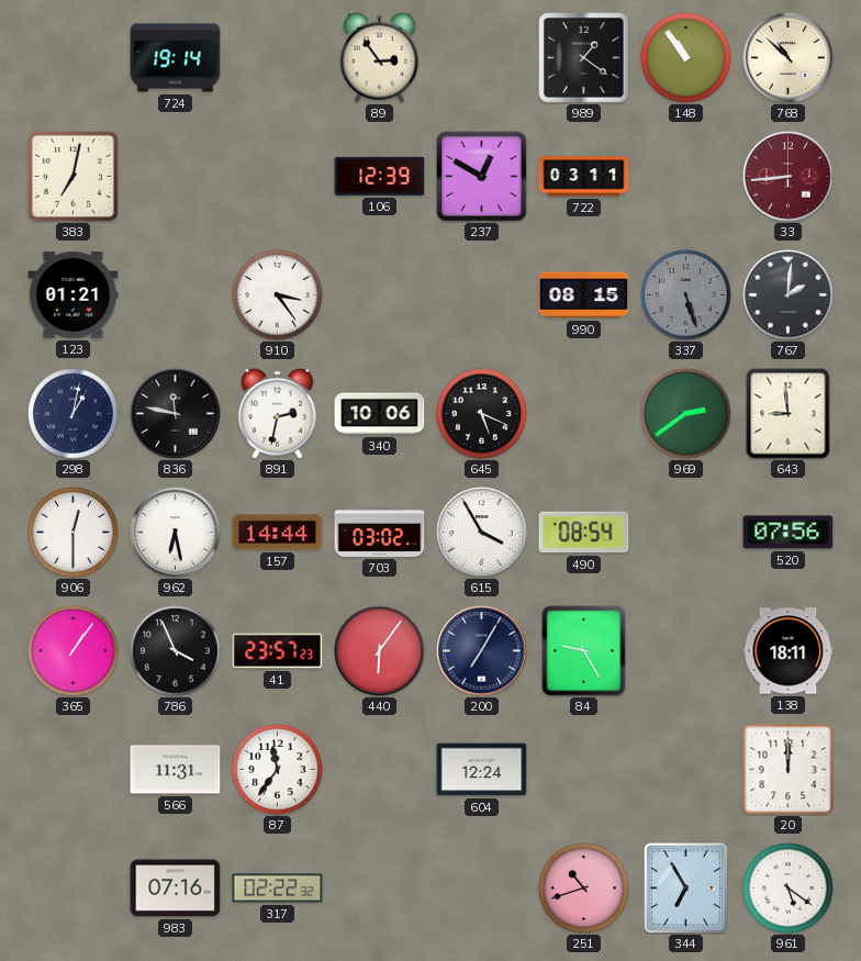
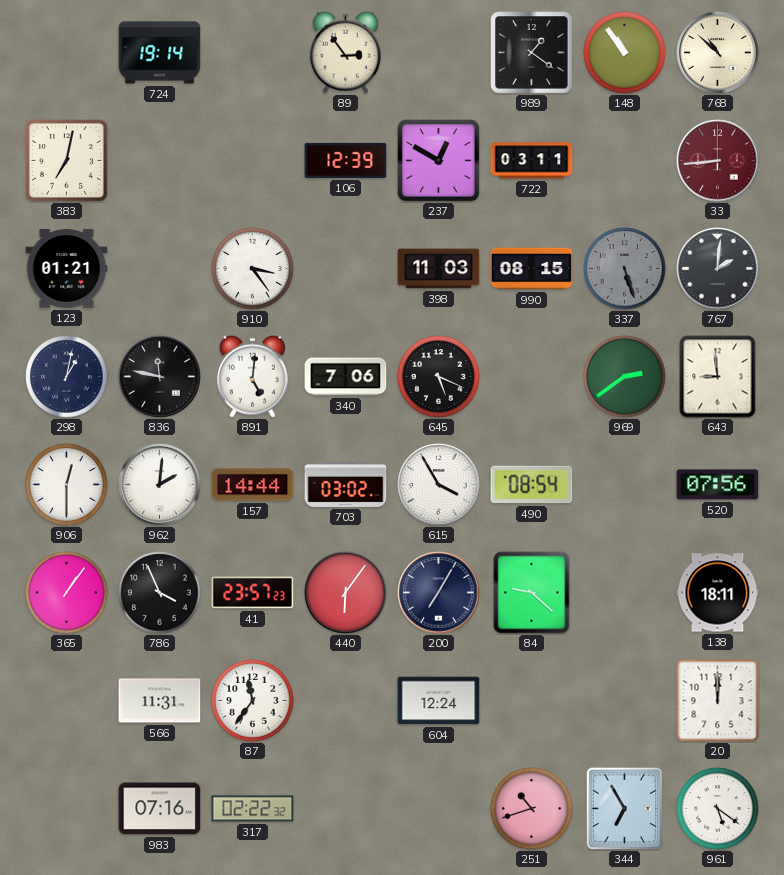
398: none -> 11:03
891: 2:32 -> 5:01
340: 10:06 -> 7:06
962: 6:28 -> 2:01
84: 9:25 -> 9:22
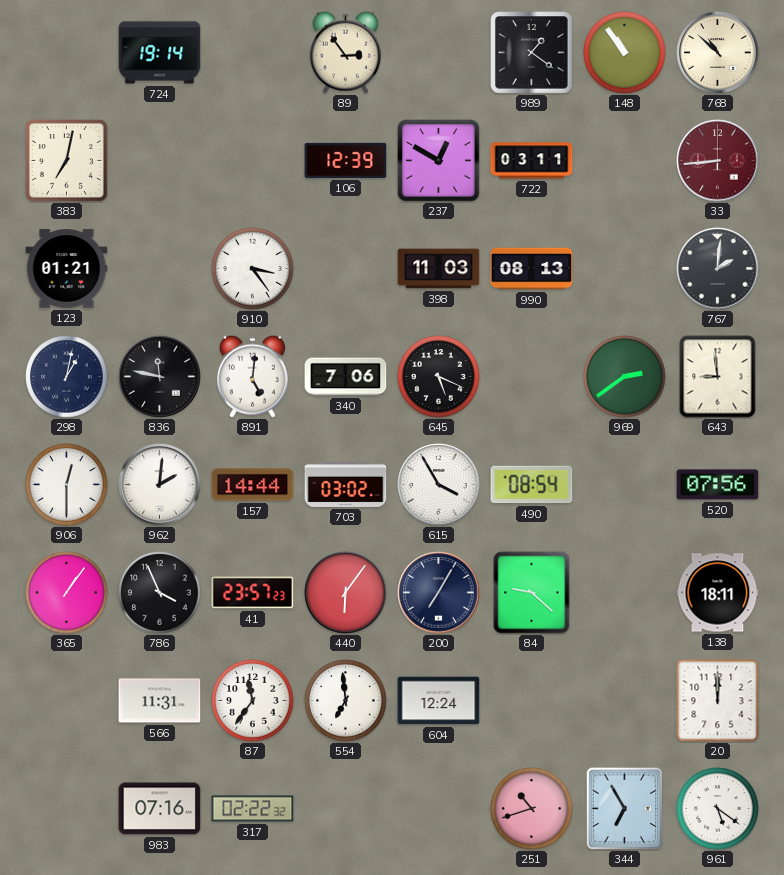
990: 08:15 -> 08:13
337: 5:27 -> none
554: none -> 6:59
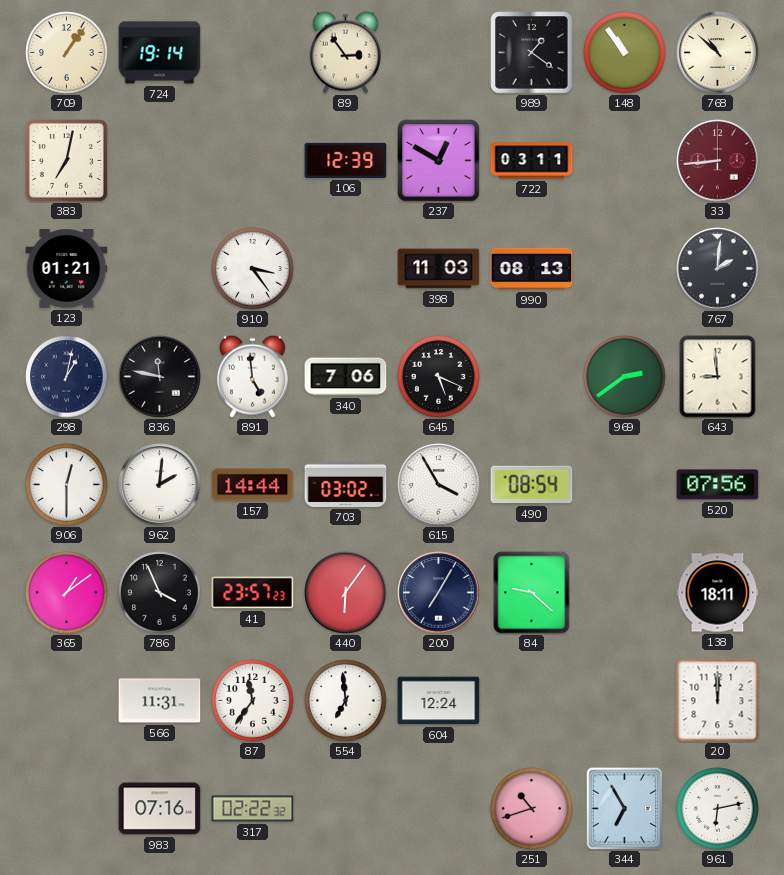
709: none -> 1:06
891: 5:01 -> 4:59
365: 1:06 -> 1:09
961: 5:21 -> 6:13
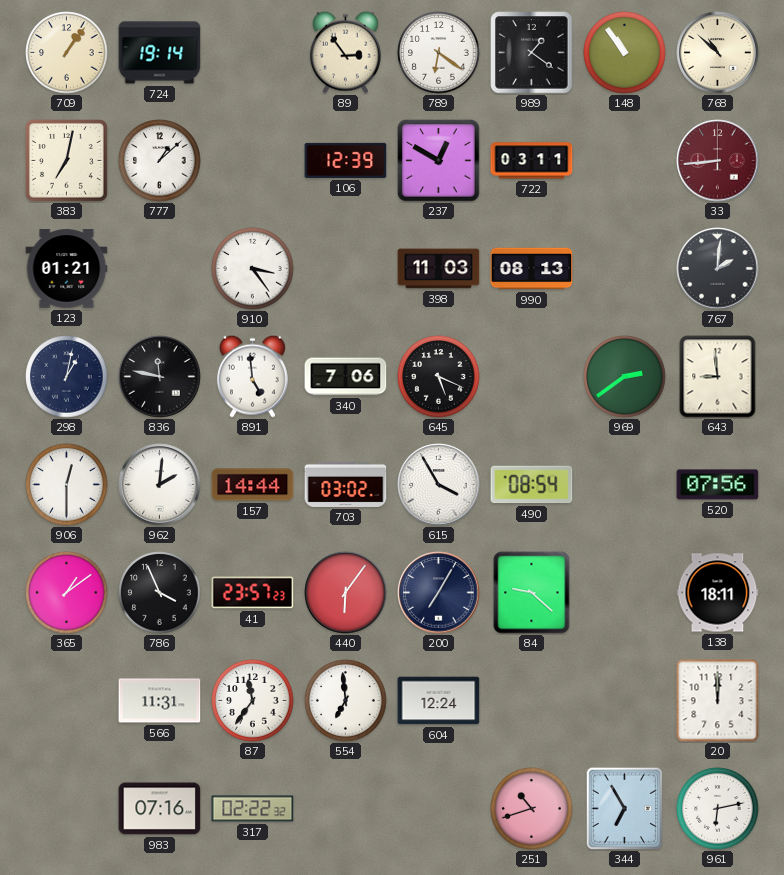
789: none -> 6:21
777: none -> 1:08
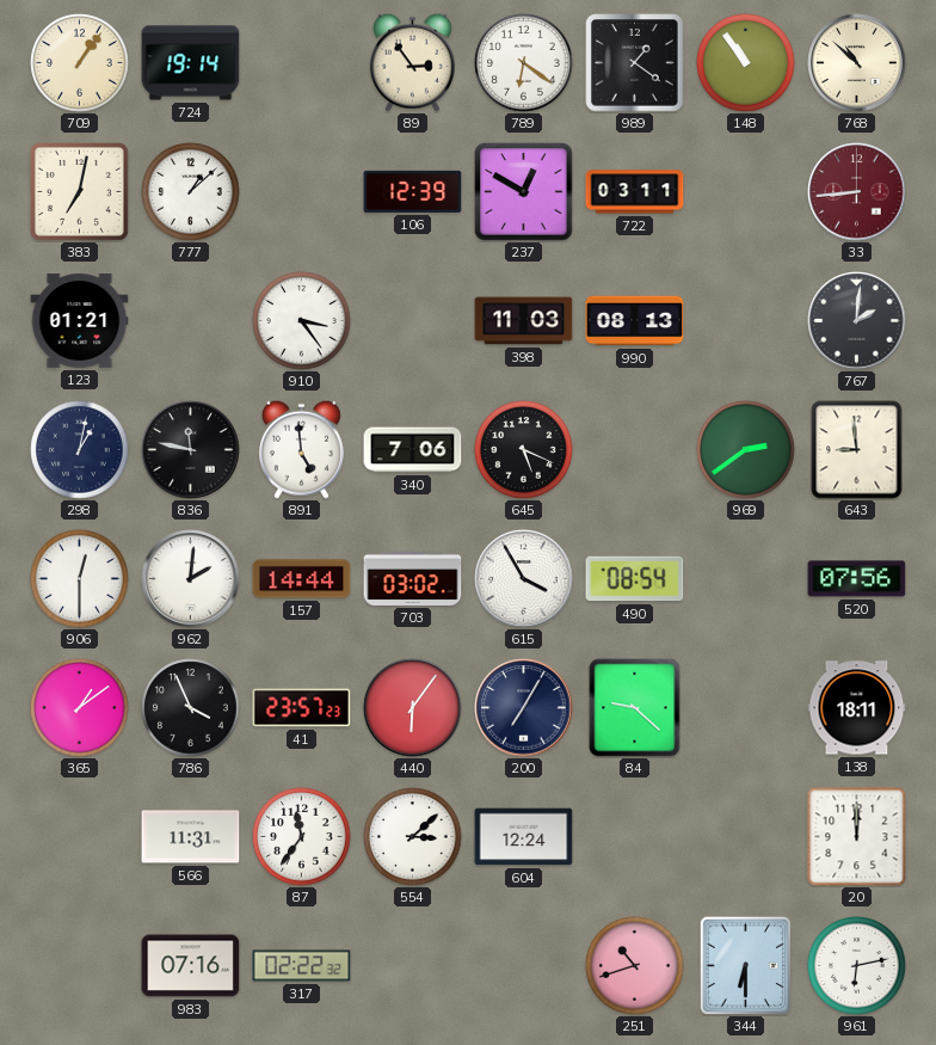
554: 6:59 -> 3:08
344: 6:55 -> 6:30
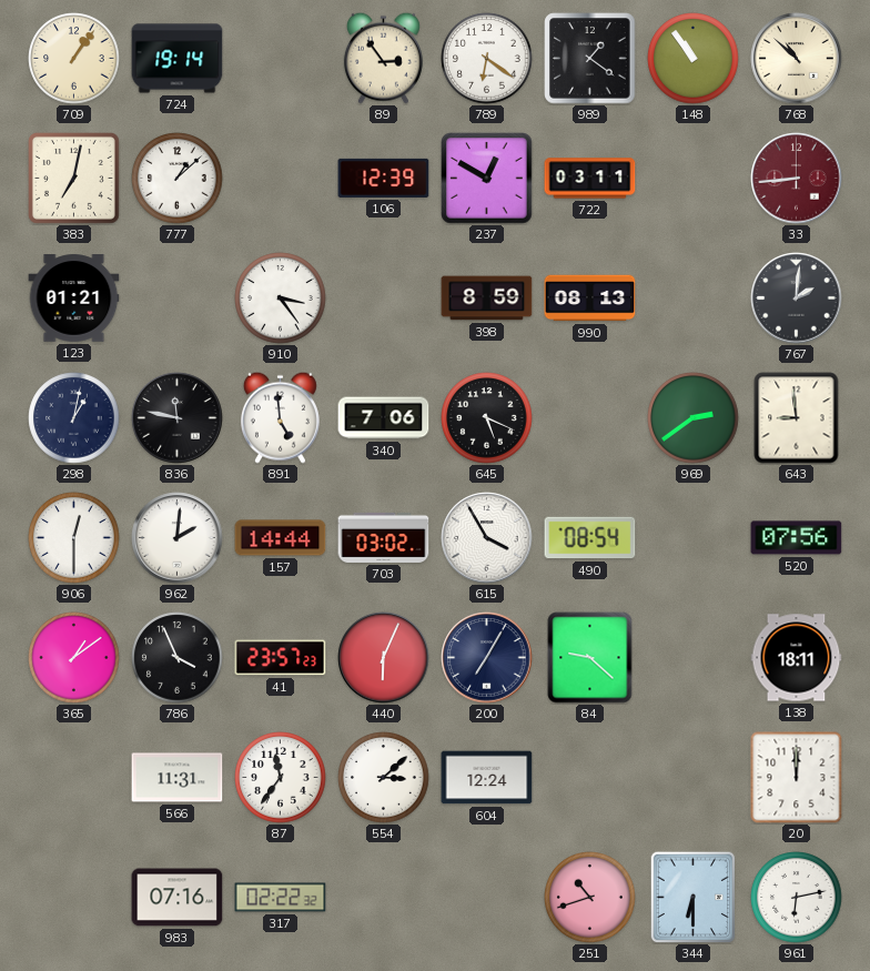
398: 11:03 -> 8:59
440: 6:06 -> 6:04
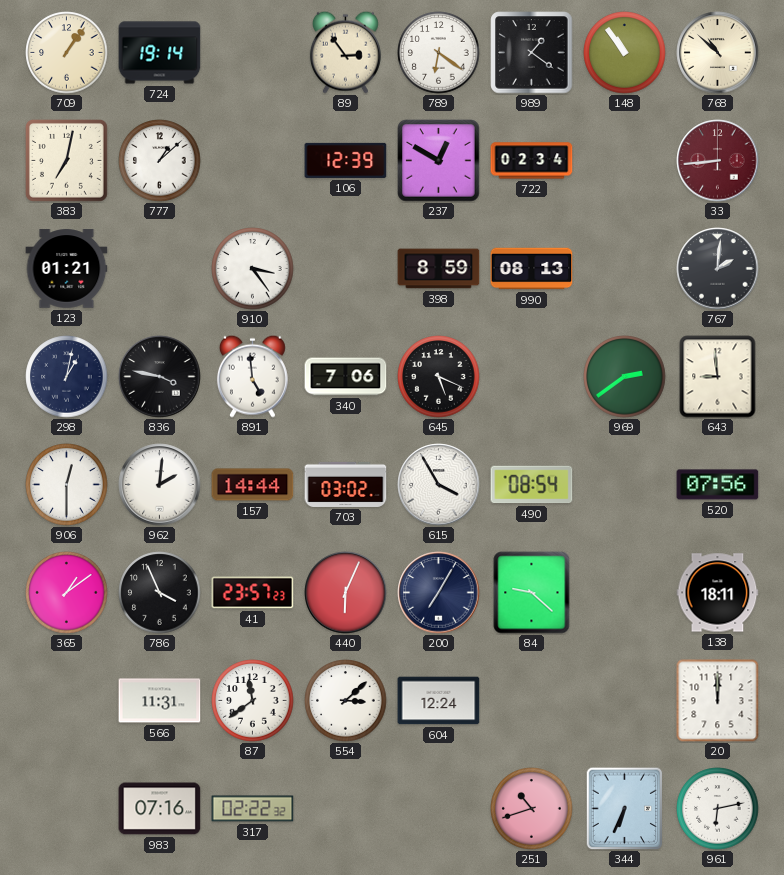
722: 03:11 -> 02:34
836: 11:47 -> 3:47
87: 11:36 -> 11:39
344: 6:30 -> 6:34
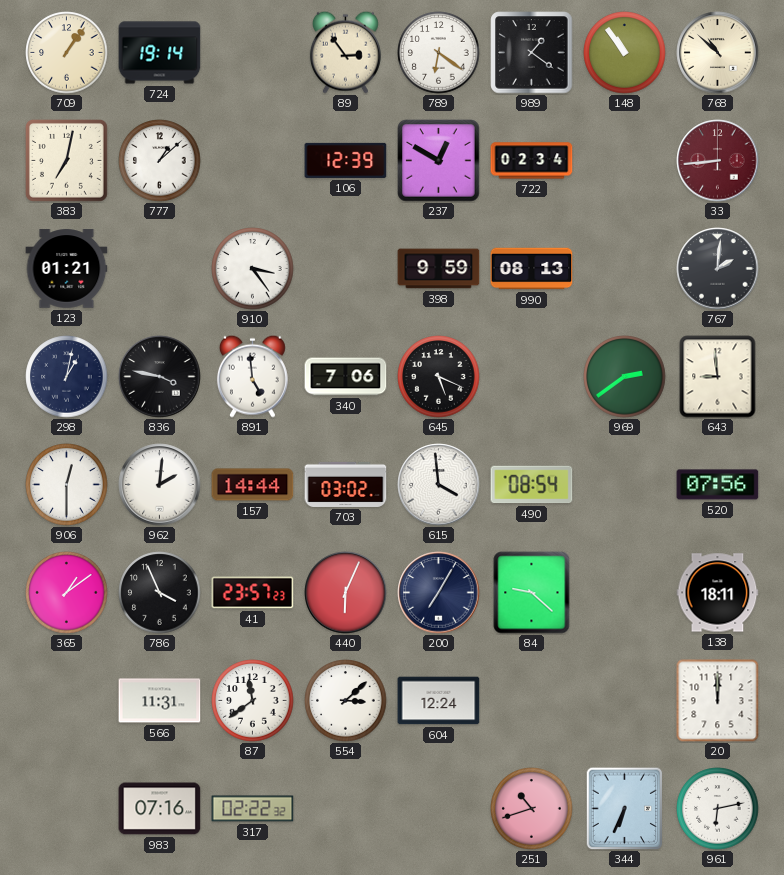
398: 8:59 -> 9:59
615: 3:55 -> 3:59
